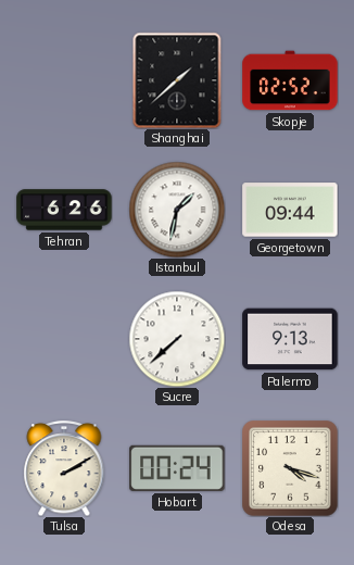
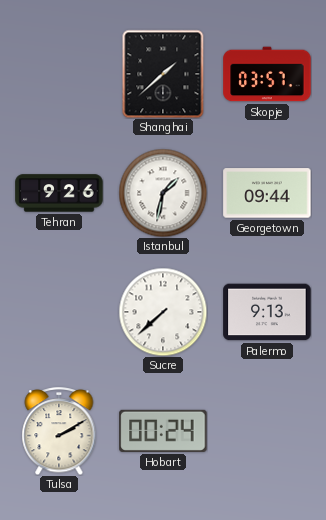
Skopje: 02:52 -> 03:57
Tehran: 6:26 -> 9:26
Odesa: 4:18 -> none
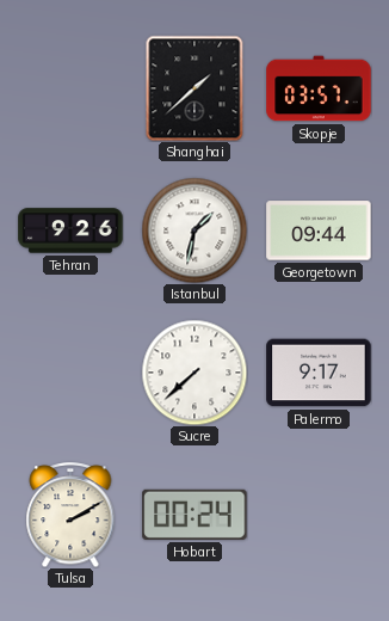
Palermo: 9:13 -> 9:17
